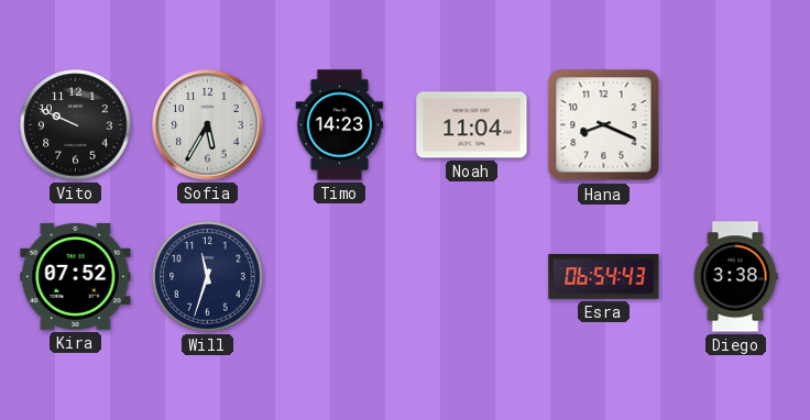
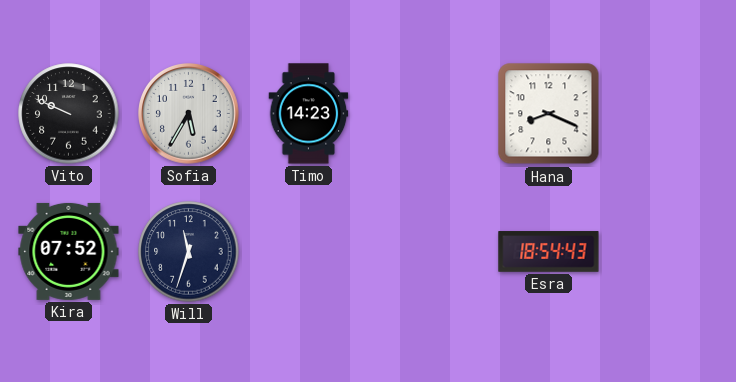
Noah: 11:04 -> none
Esra: 06:54 -> 18:54
Diego: 3:38 -> none
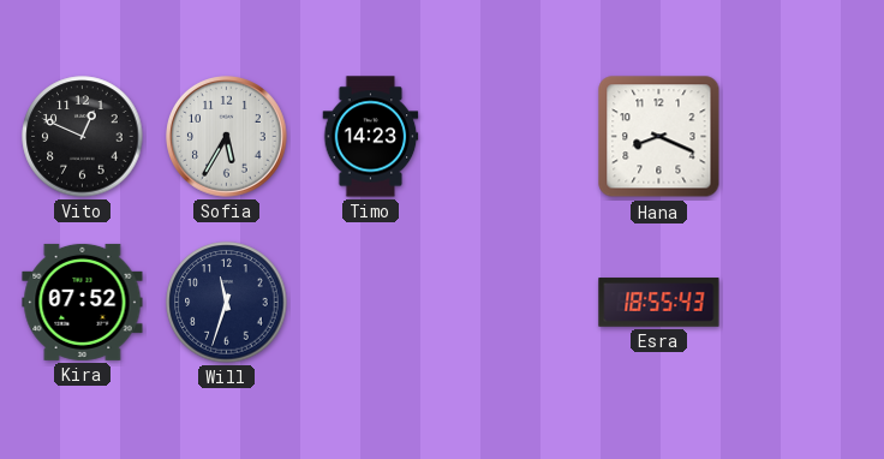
Vito: 9:49 -> 12:49
Esra: 18:54 -> 18:55
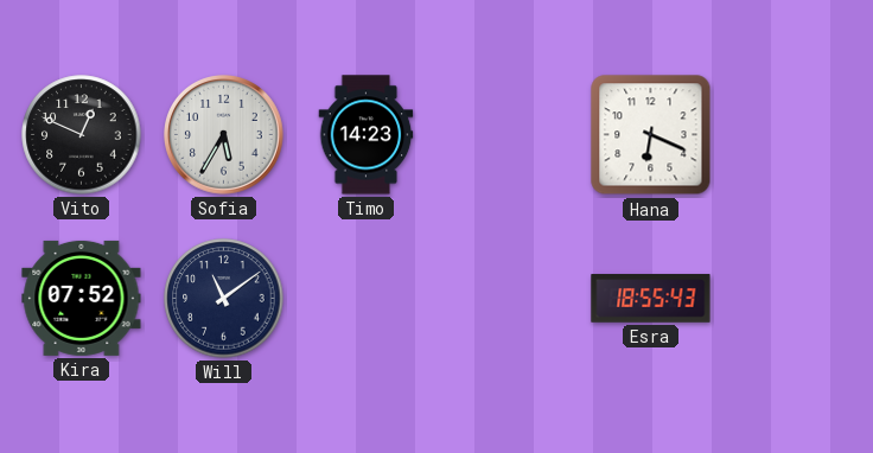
Hana: 8:19 -> 6:19
Will: 11:33 -> 11:09
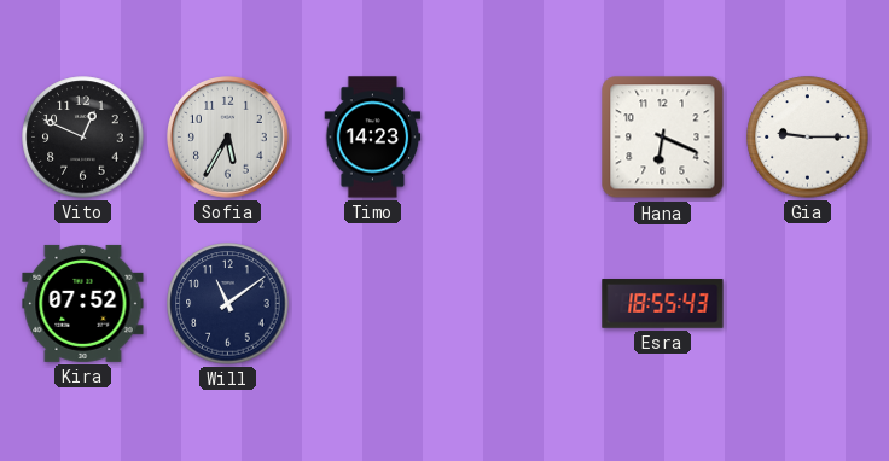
Gia: none -> 9:15
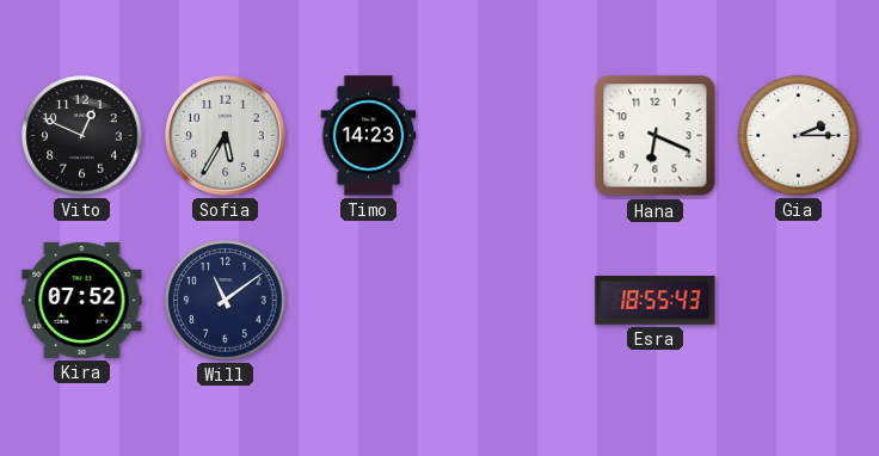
Gia: 9:15 -> 2:15
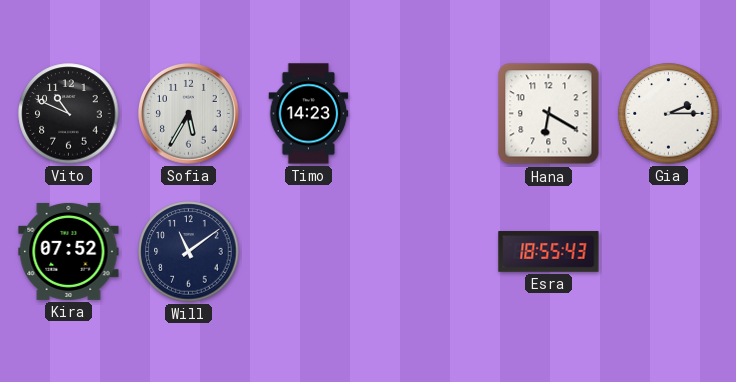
Vito: 12:49 -> 10:49
Hana: 6:19 -> 6:20
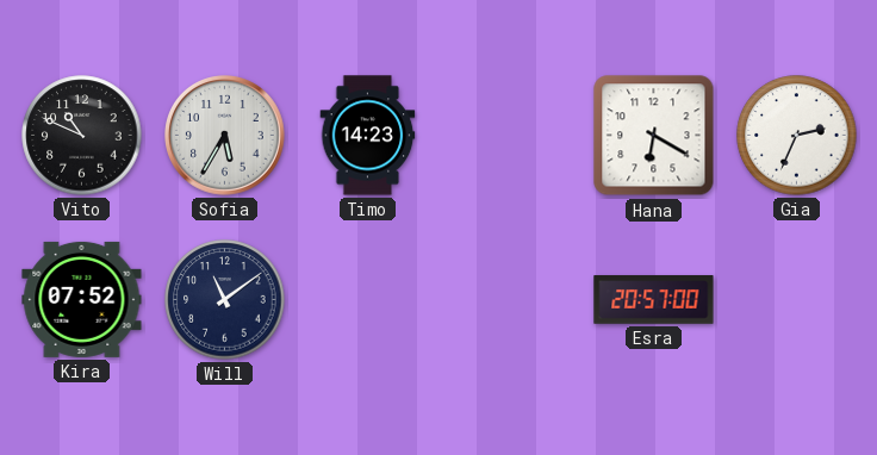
Gia: 2:15 -> 2:34
Esra: 18:55 -> 20:57
